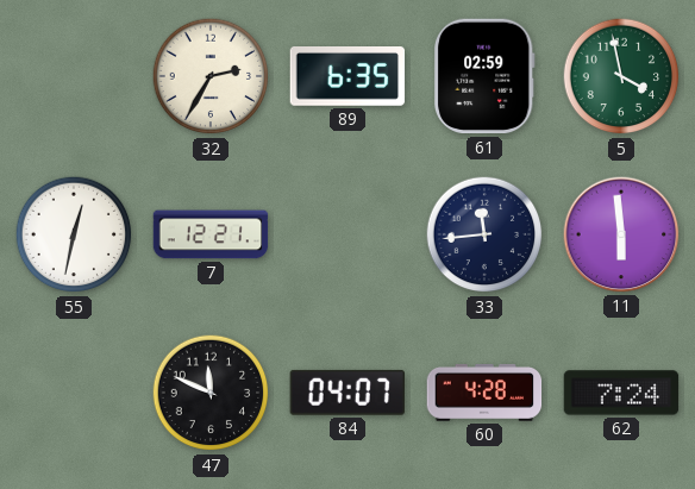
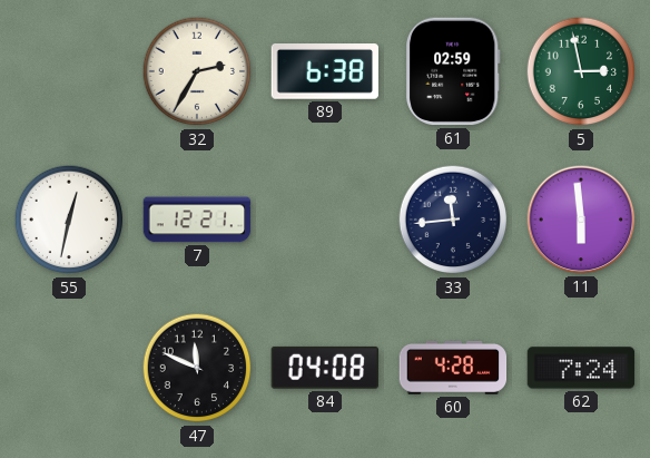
89: 6:35 -> 6:38
5: 3:58 -> 2:58
84: 04:07 -> 04:08
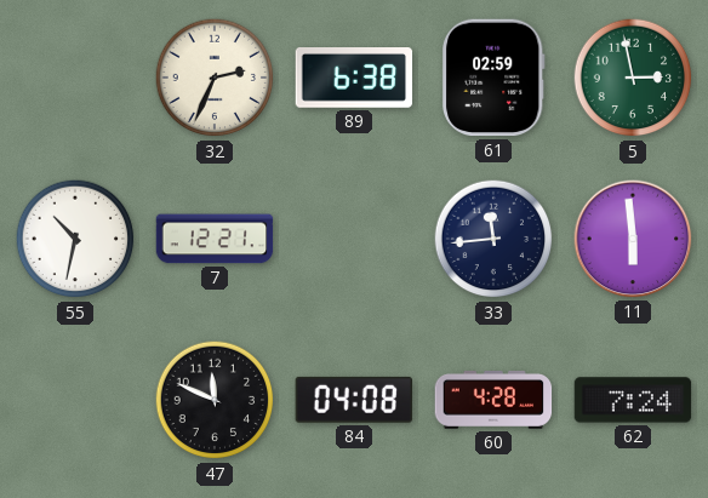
32: 2:35 -> 2:34
55: 12:32 -> 10:32
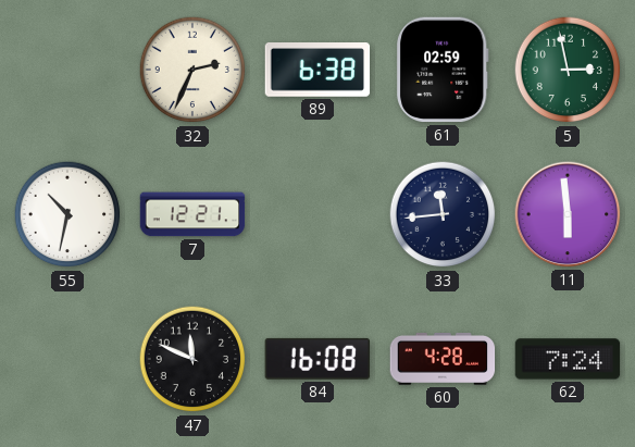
84: 04:08 -> 16:08
